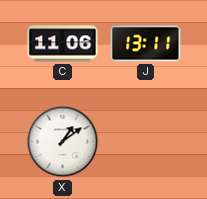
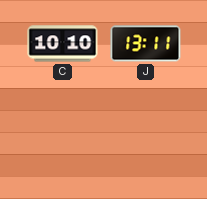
C: 11:06 -> 10:10
X: 1:09 -> none
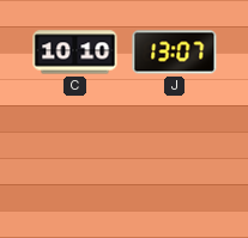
J: 13:11 -> 13:07
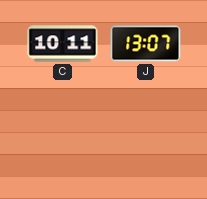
C: 10:10 -> 10:11
